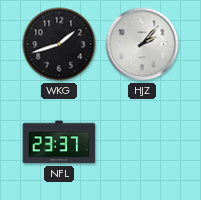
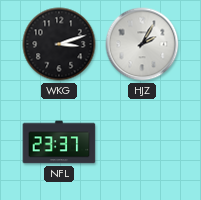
WKG: 1:42 -> 3:12
HJZ: 2:07 -> 2:05
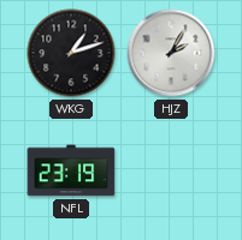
WKG: 3:12 -> 1:12
NFL: 23:37 -> 23:19
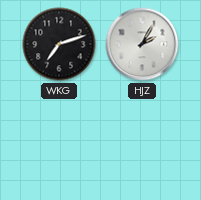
WKG: 1:12 -> 7:12
NFL: 23:19 -> none
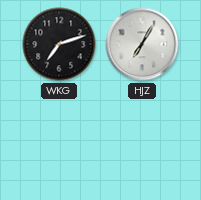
HJZ: 2:05 -> 7:05
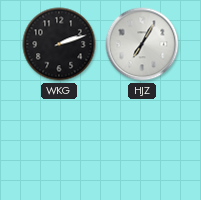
WKG: 7:12 -> 2:12
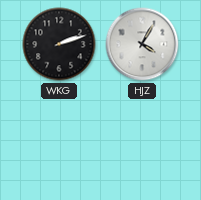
HJZ: 7:05 -> 4:05
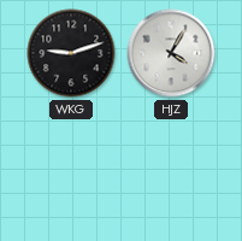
WKG: 2:12 -> 9:12
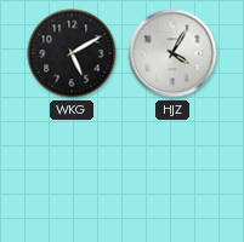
WKG: 9:12 -> 5:10
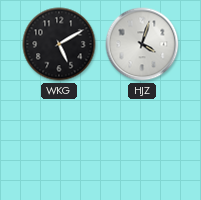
HJZ: 4:05 -> 4:03
